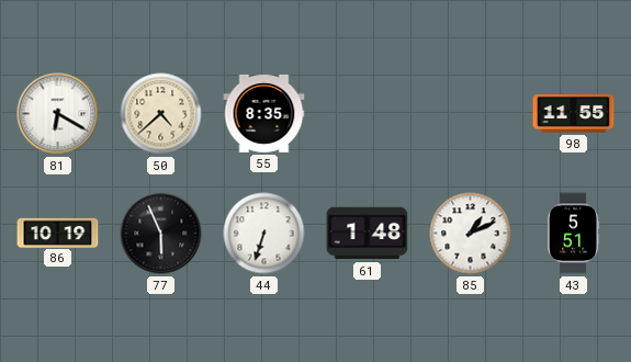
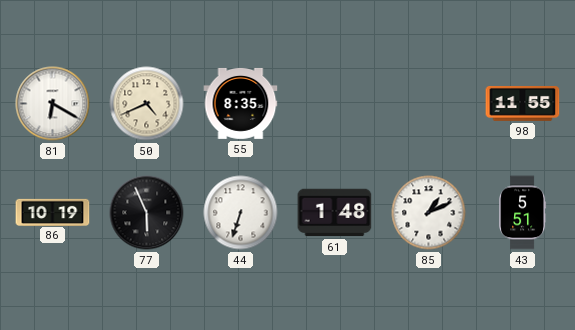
50: 4:38 -> 4:41
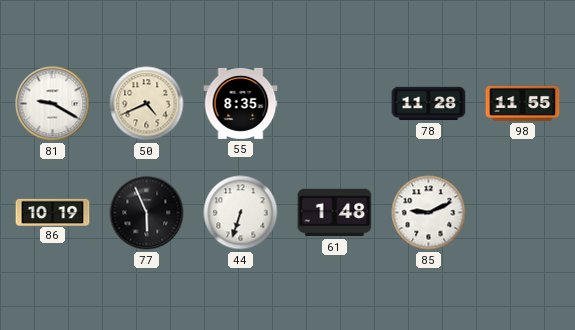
81: 6:20 -> 9:20
78: none -> 11:28
85: 1:11 -> 9:11
43: 5:51 -> none
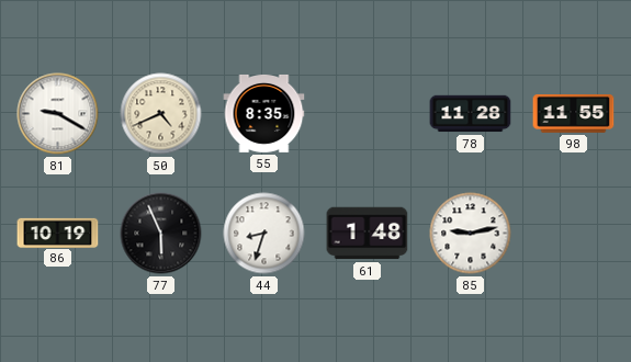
44: 6:33 -> 8:33
85: 9:11 -> 9:13
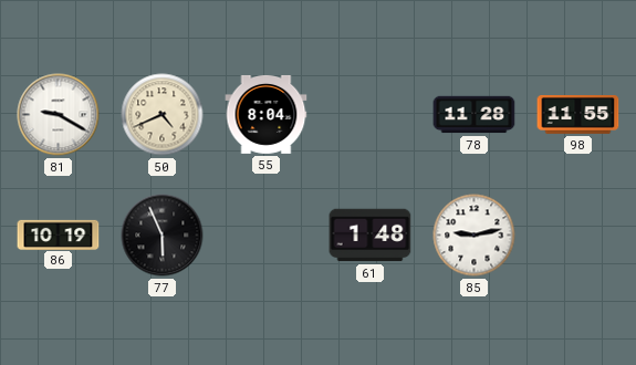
55: 8:35 -> 8:04
44: 8:33 -> none
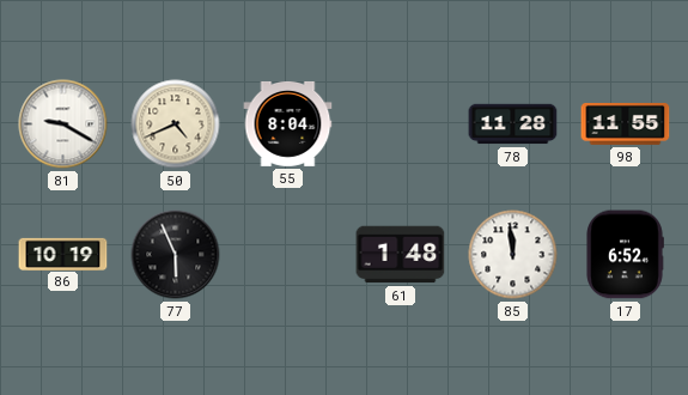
85: 9:13 -> 11:59
17: none -> 6:52
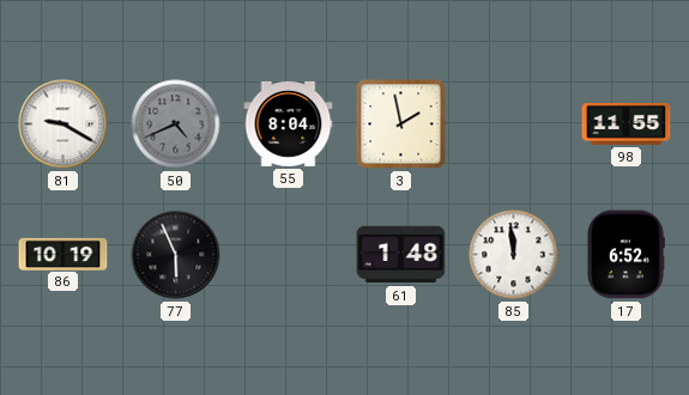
50 dial: cream -> grey
3: none -> 1:58
78: 11:28 -> none
